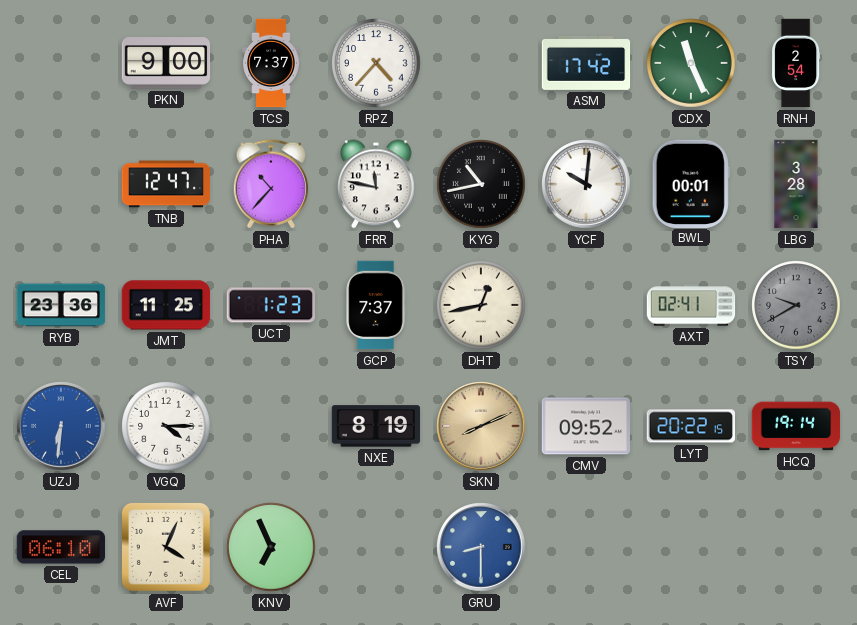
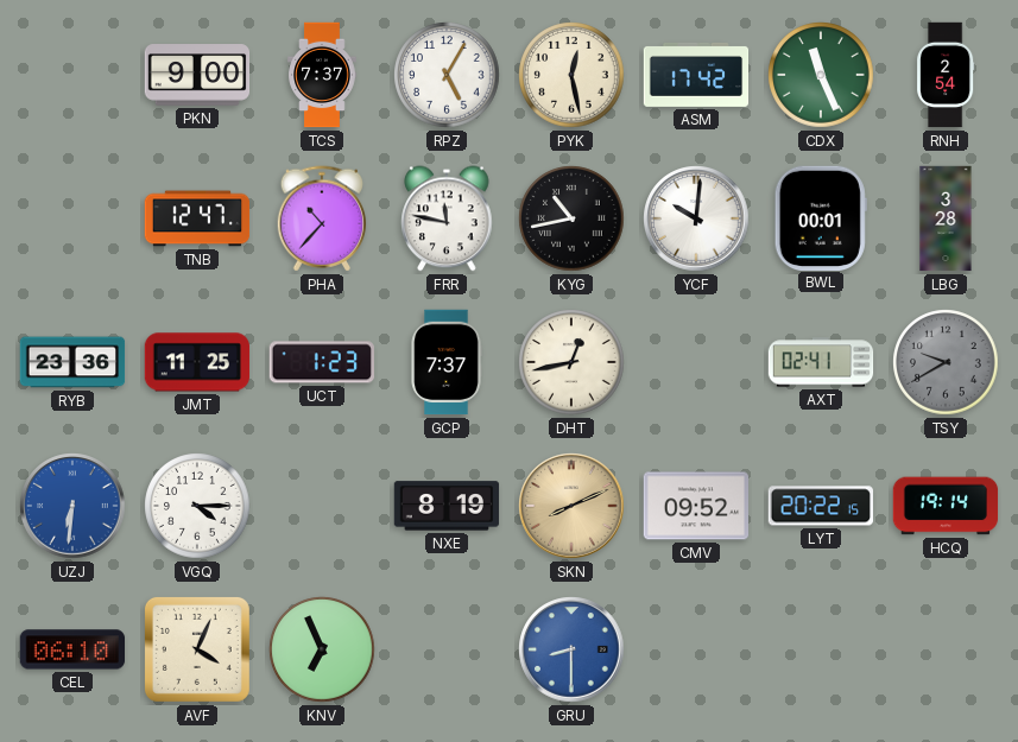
RPZ: 4:37 -> 5:05
PYK: none -> 12:28
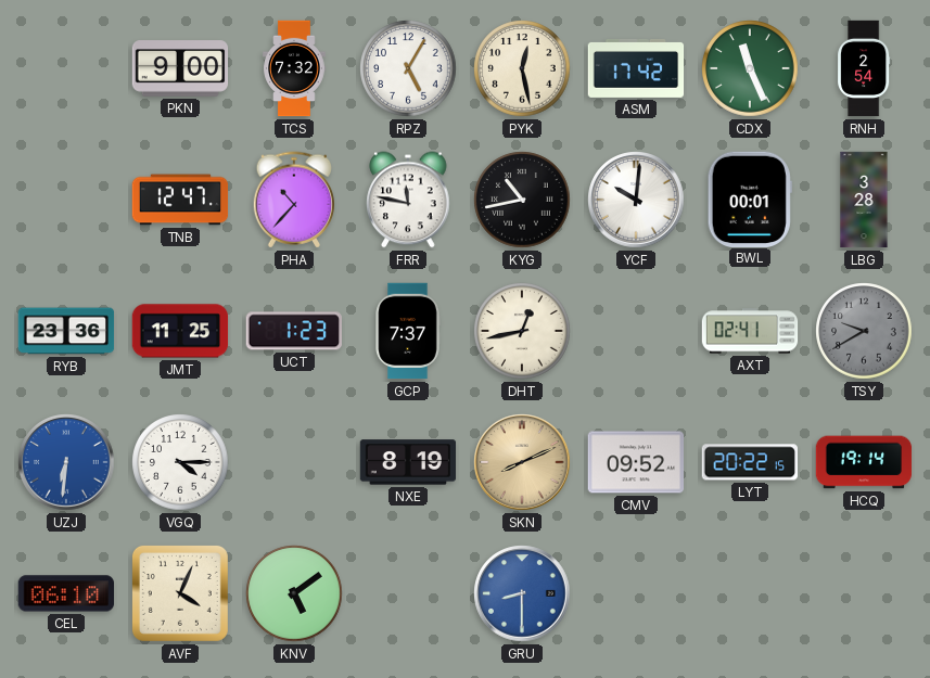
TCS: 7:37 -> 7:32
KNV: 6:56 -> 5:09
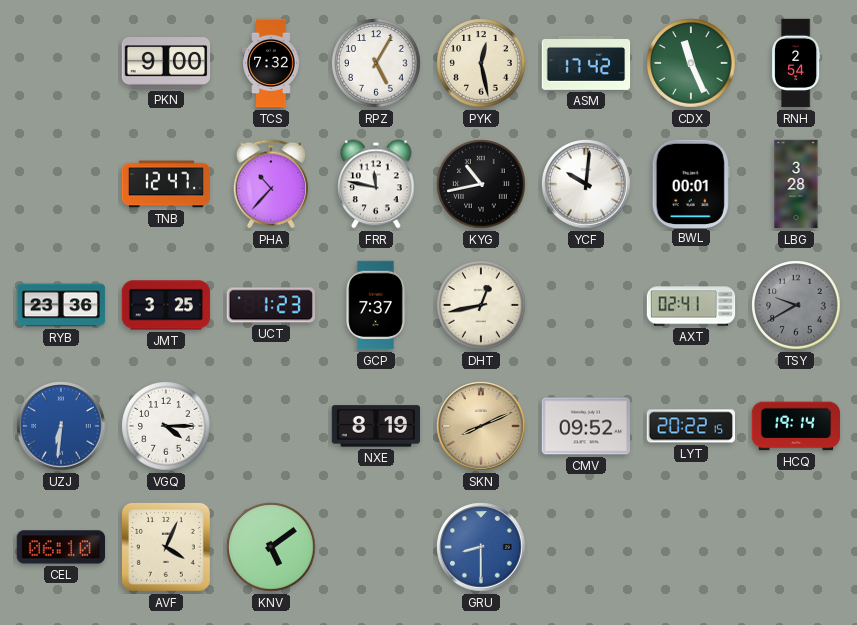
JMT: 11:25 -> 3:25
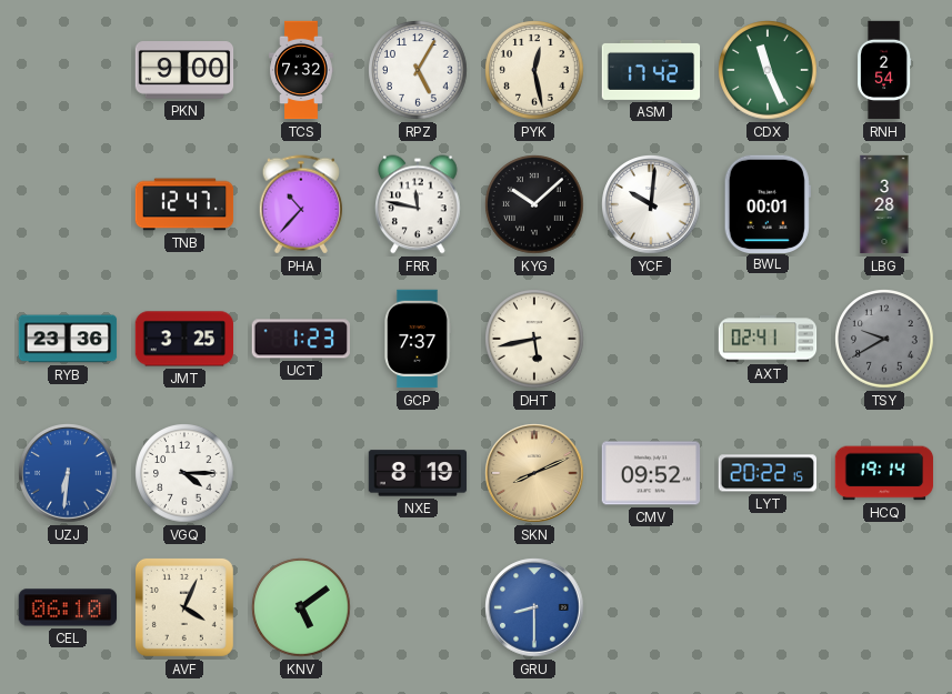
KYG: 10:43 -> 10:08
DHT: 12:43 -> 5:43
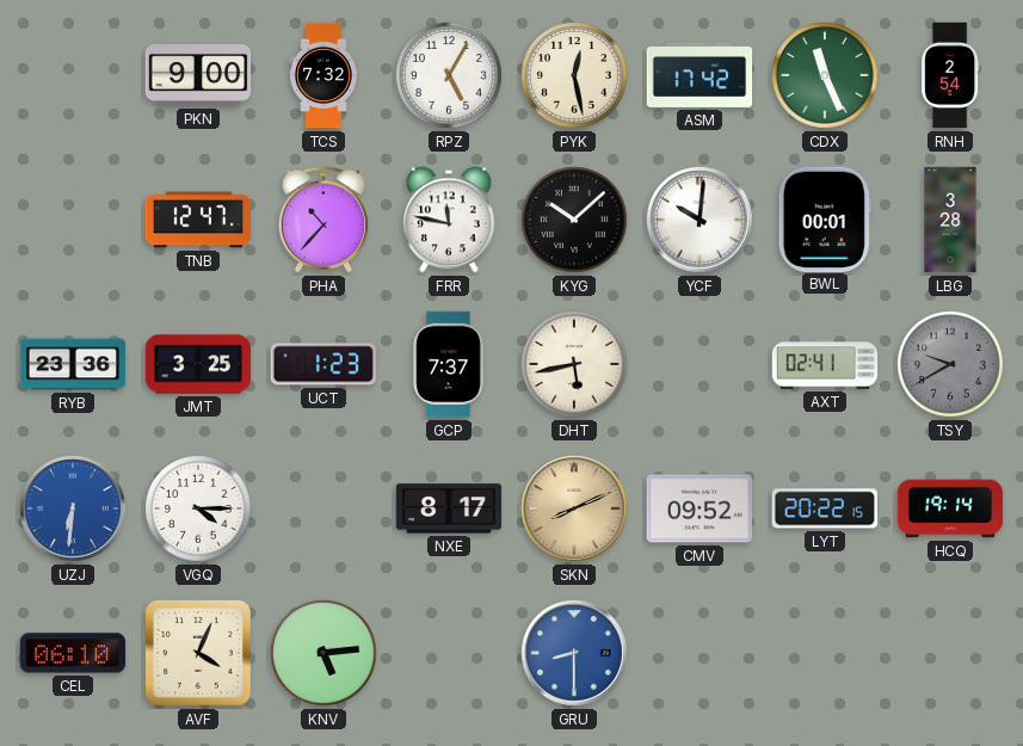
NXE: 8:19 -> 8:17
KNV: 5:09 -> 5:14
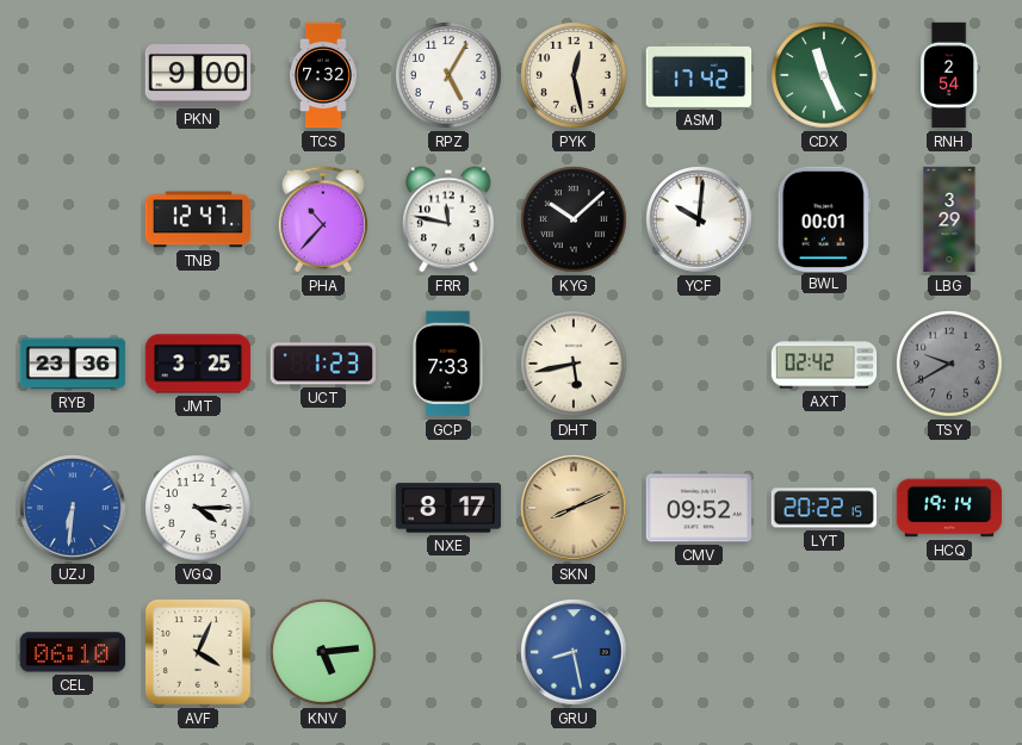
LBG: 3:28 -> 3:29
GCP: 7:37 -> 7:33
AXT: 02:41 -> 02:42
GRU: 8:30 -> 8:28
